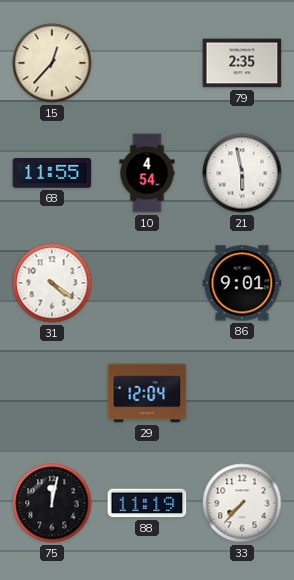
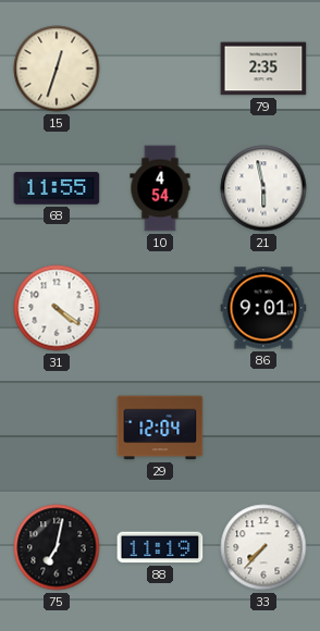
15: 12:37 -> 12:33
75: 12:02 -> 7:02
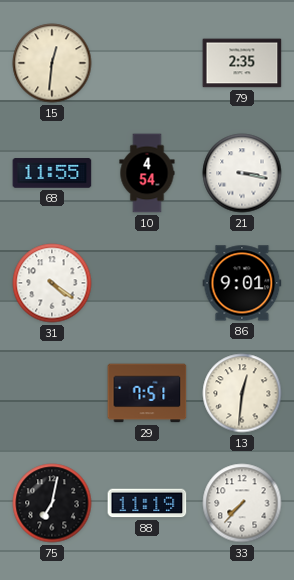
15: 12:33 -> 12:31
21: 5:58 -> 3:17
29: 12:04 -> 7:51
13: none -> 12:31
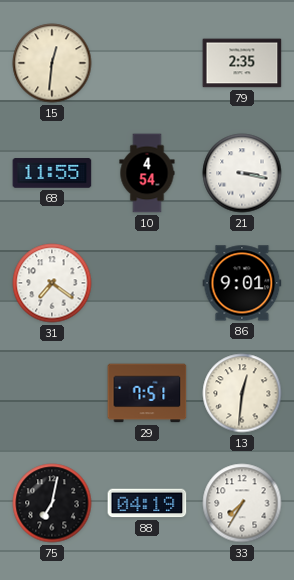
31: 4:21 -> 7:21
88: 11:19 -> 04:19
33: 7:37 -> 7:35
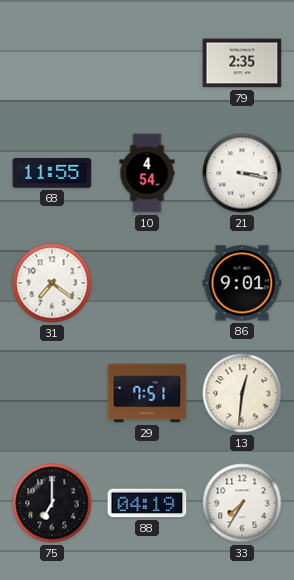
15: 12:31 -> none
75: 7:02 -> 7:00
